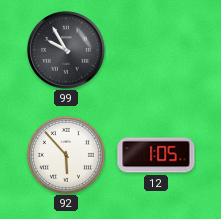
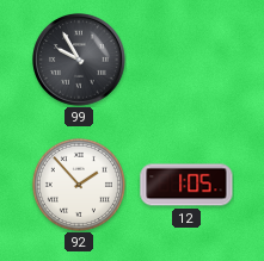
92: 5:53 -> 1:53
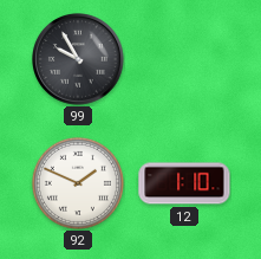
92: 1:53 -> 1:49
12: 1:05 -> 1:10
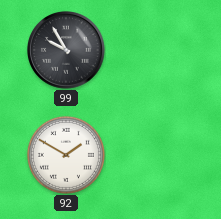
92: 1:49 -> 1:50
12: 1:10 -> none
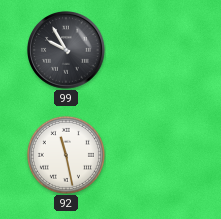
92: 1:50 -> 11:28
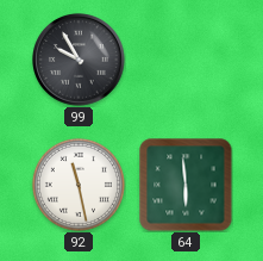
64: none -> 5:59
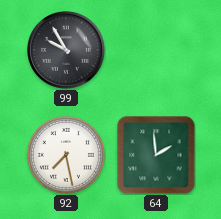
92: 11:28 -> 7:28
64: 5:59 -> 1:59
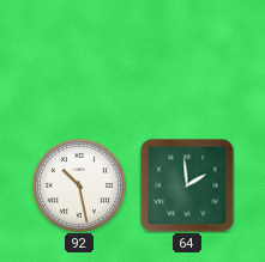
99: 9:55 -> none
92: 7:28 -> 10:28
